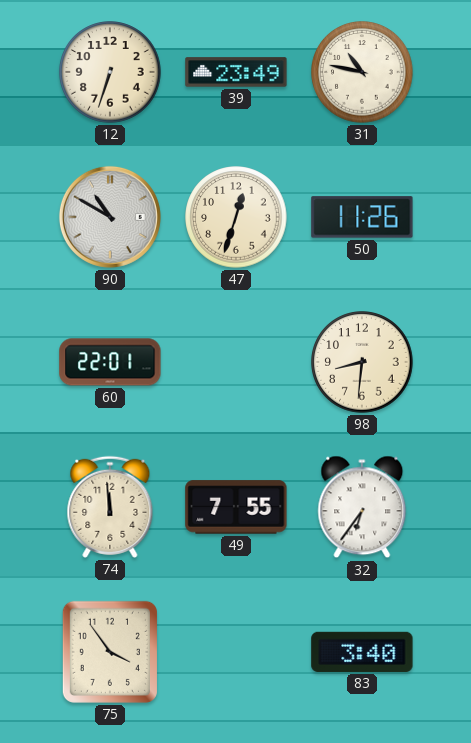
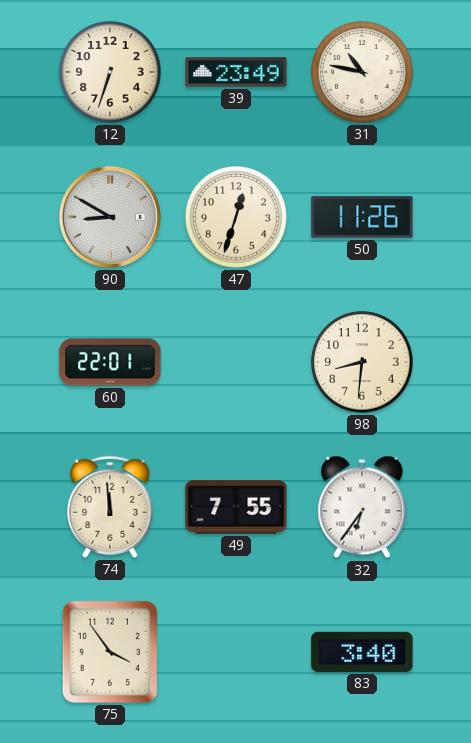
90: 10:50 -> 8:50
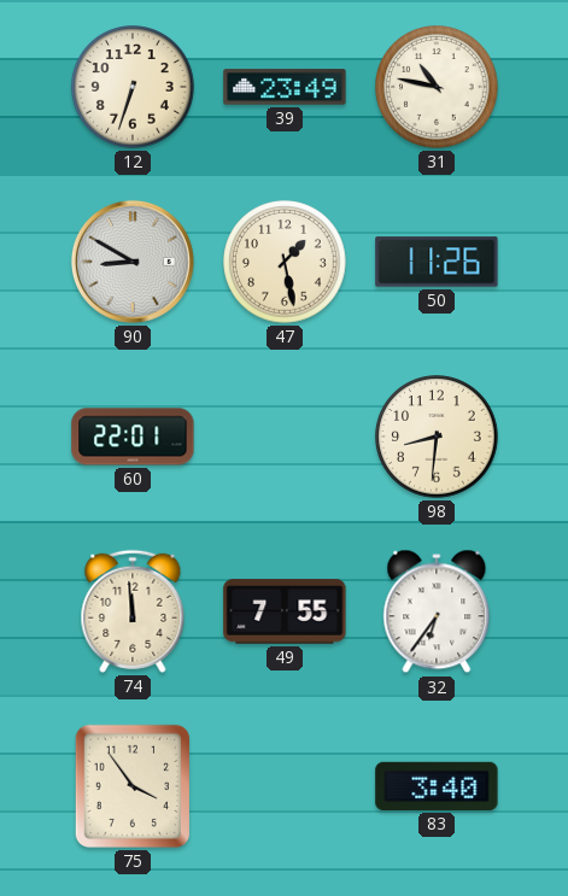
47: 12:33 -> 1:28
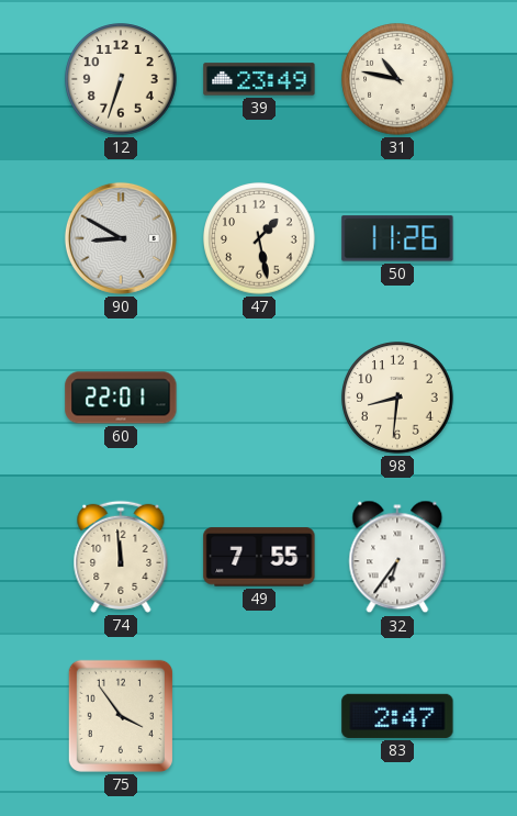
83: 3:40 -> 2:47
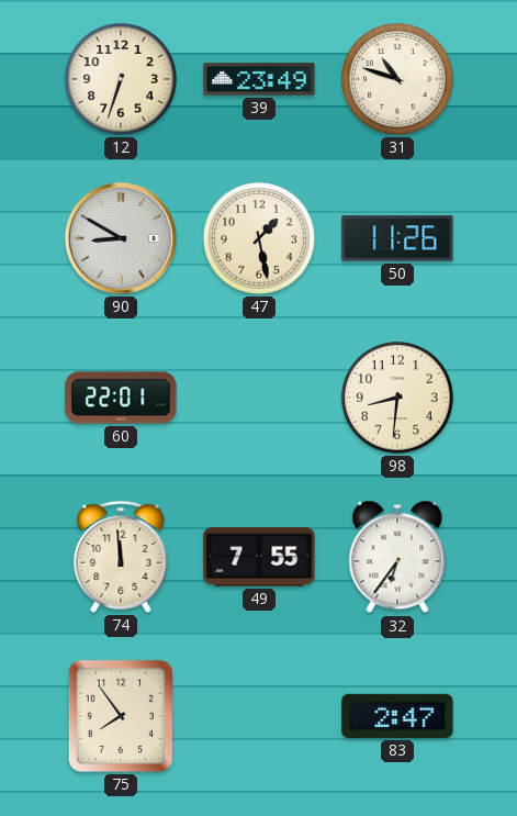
31: 10:47 -> 10:48
75: 3:54 -> 7:54
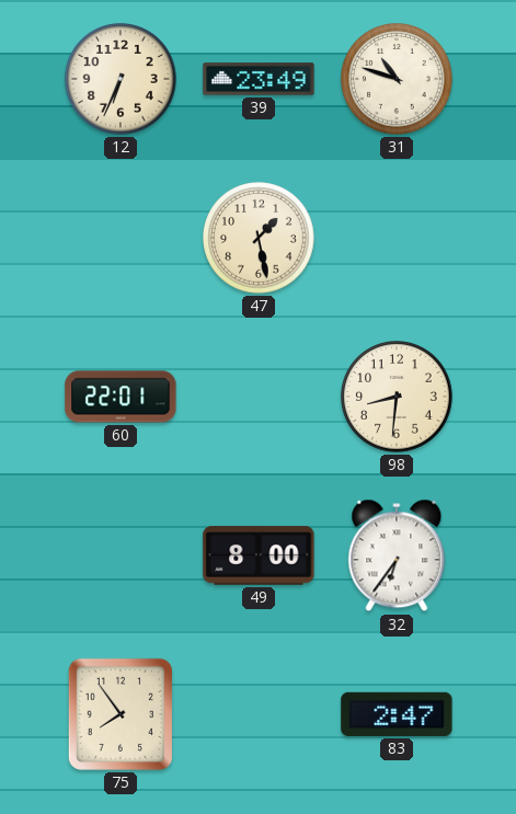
12: 6:33 -> 6:34
90: 8:50 -> none
50: 11:26 -> none
74: 11:59 -> none
49: 7:55 -> 8:00
